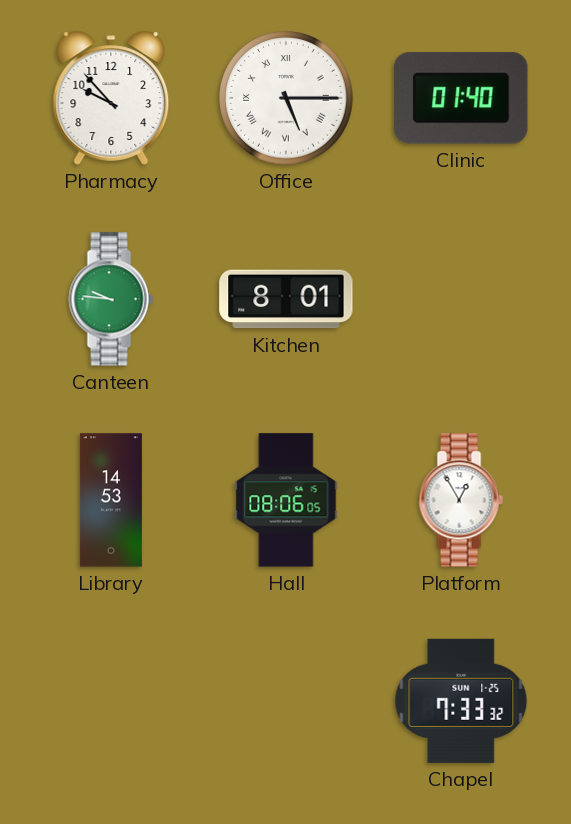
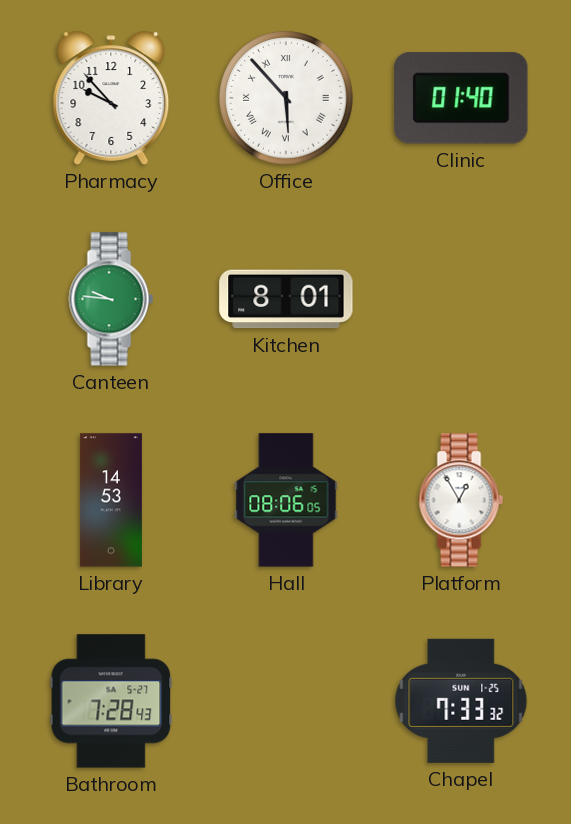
Office: 5:15 -> 5:53
Bathroom: none -> 7:28
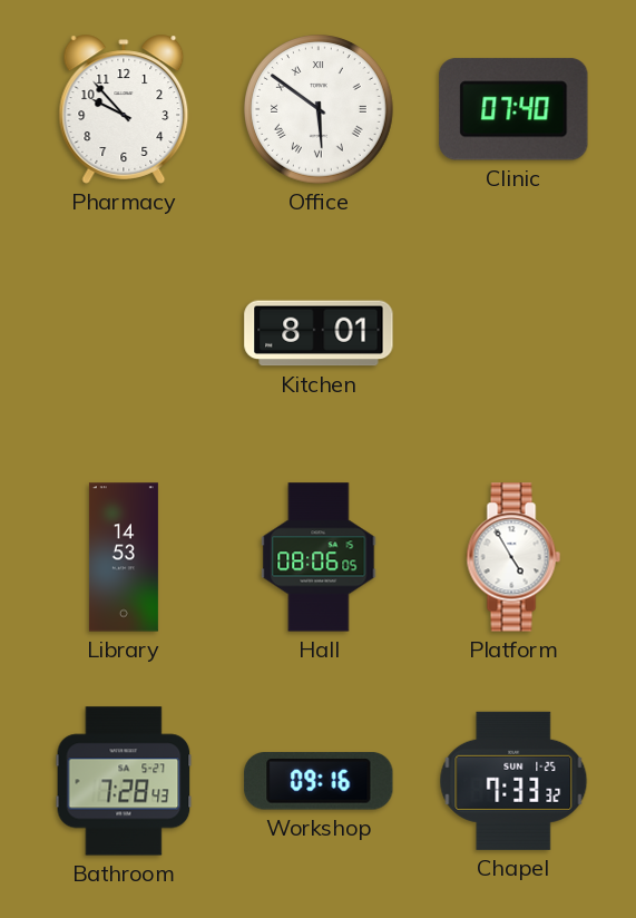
Office: 5:53 -> 5:51
Clinic: 01:40 -> 07:40
Canteen: 9:46 -> none
Platform: 12:55 -> 4:55
Workshop: none -> 09:16
